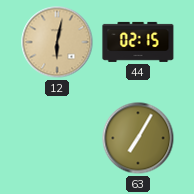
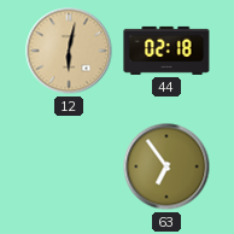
44: 02:15 -> 02:18
63: 7:05 -> 6:54
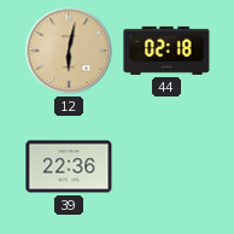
39: none -> 22:36
63: 6:54 -> none
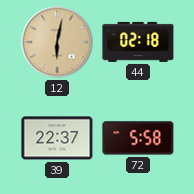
39: 22:36 -> 22:37
72: none -> 5:58
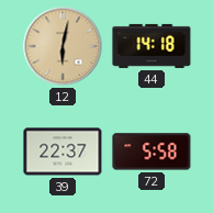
44: 02:18 -> 14:18
